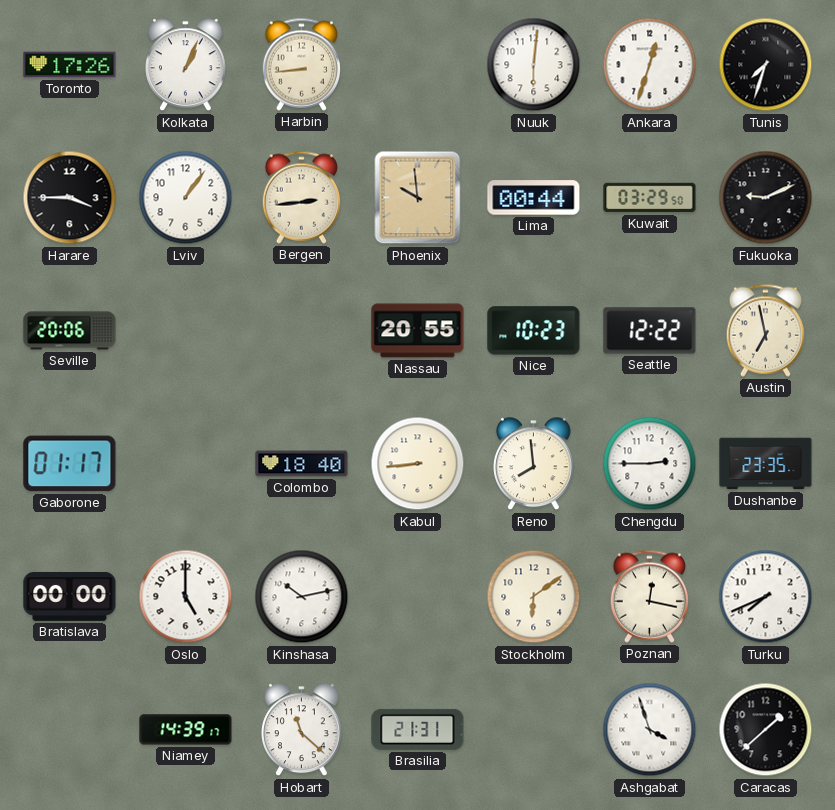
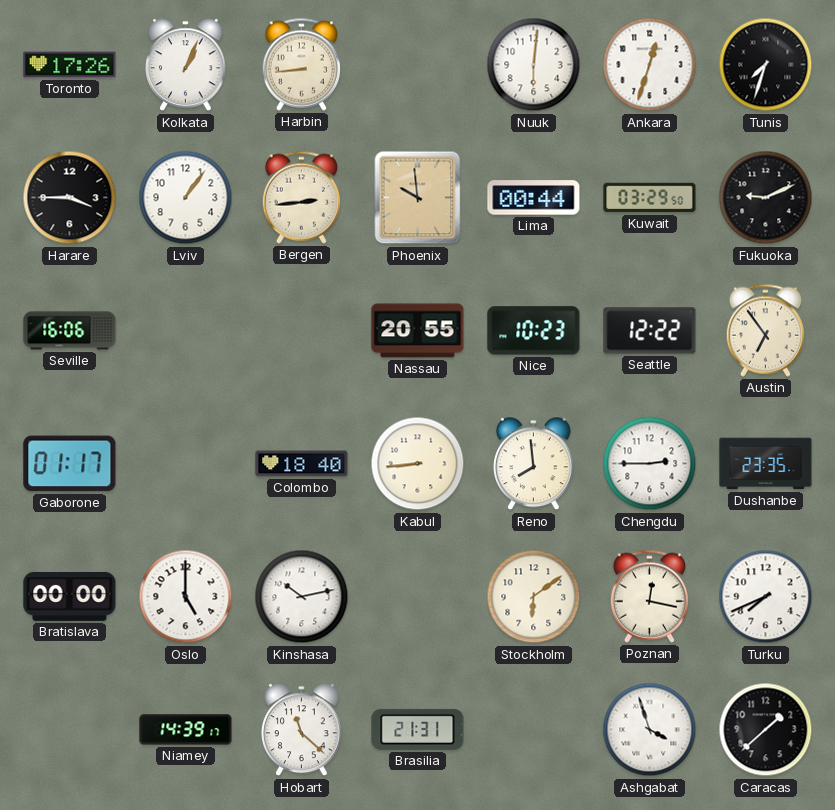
Seville: 20:06 -> 16:06
Austin: 6:58 -> 6:54
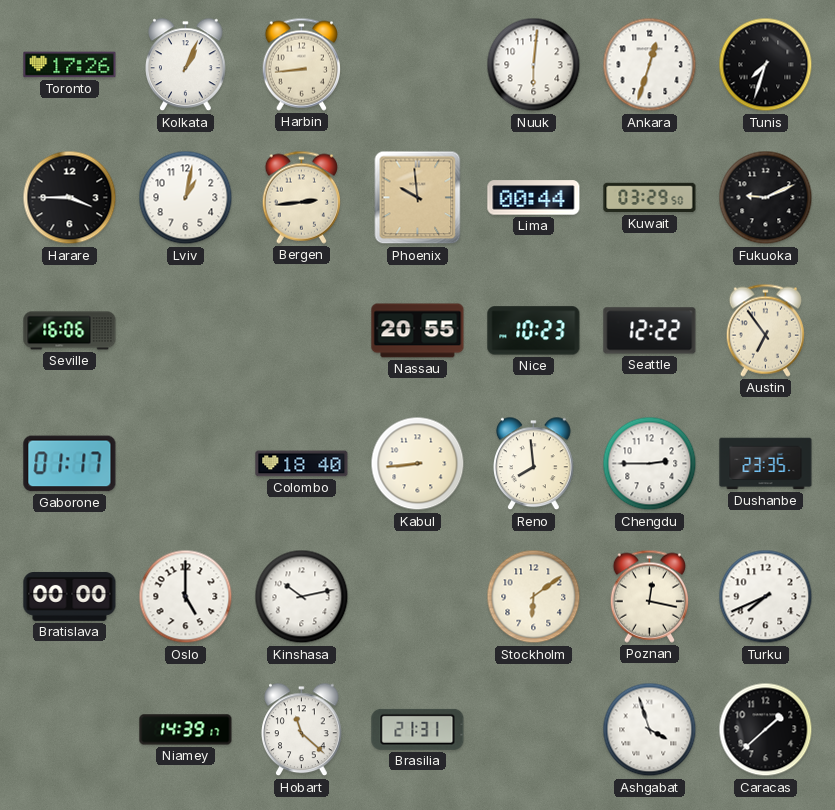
Lviv: 1:06 -> 1:02
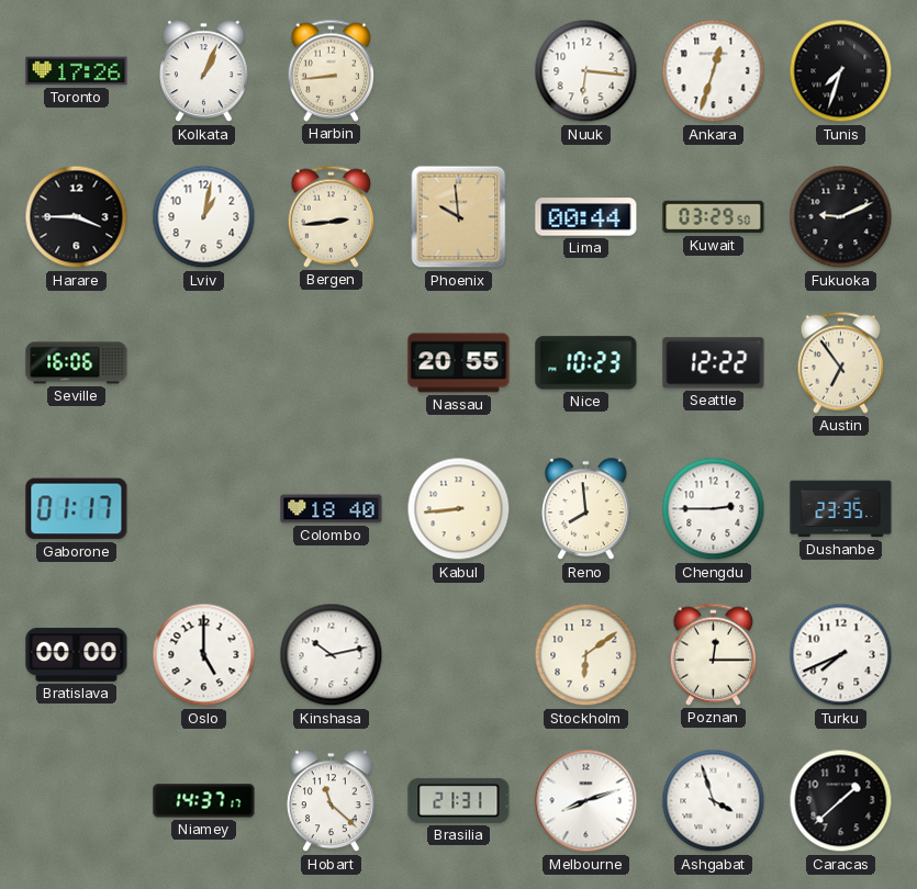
Nuuk: 6:01 -> 6:16
Poznan: 12:17 -> 12:15
Niamey: 14:39 -> 14:37
Melbourne: none -> 8:12
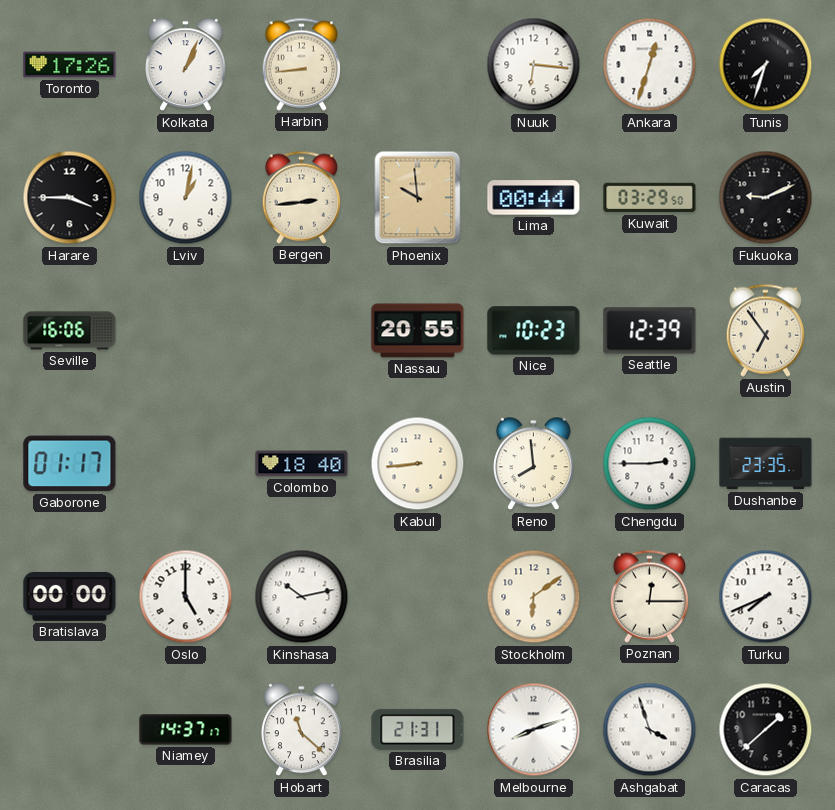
Seattle: 12:22 -> 12:39
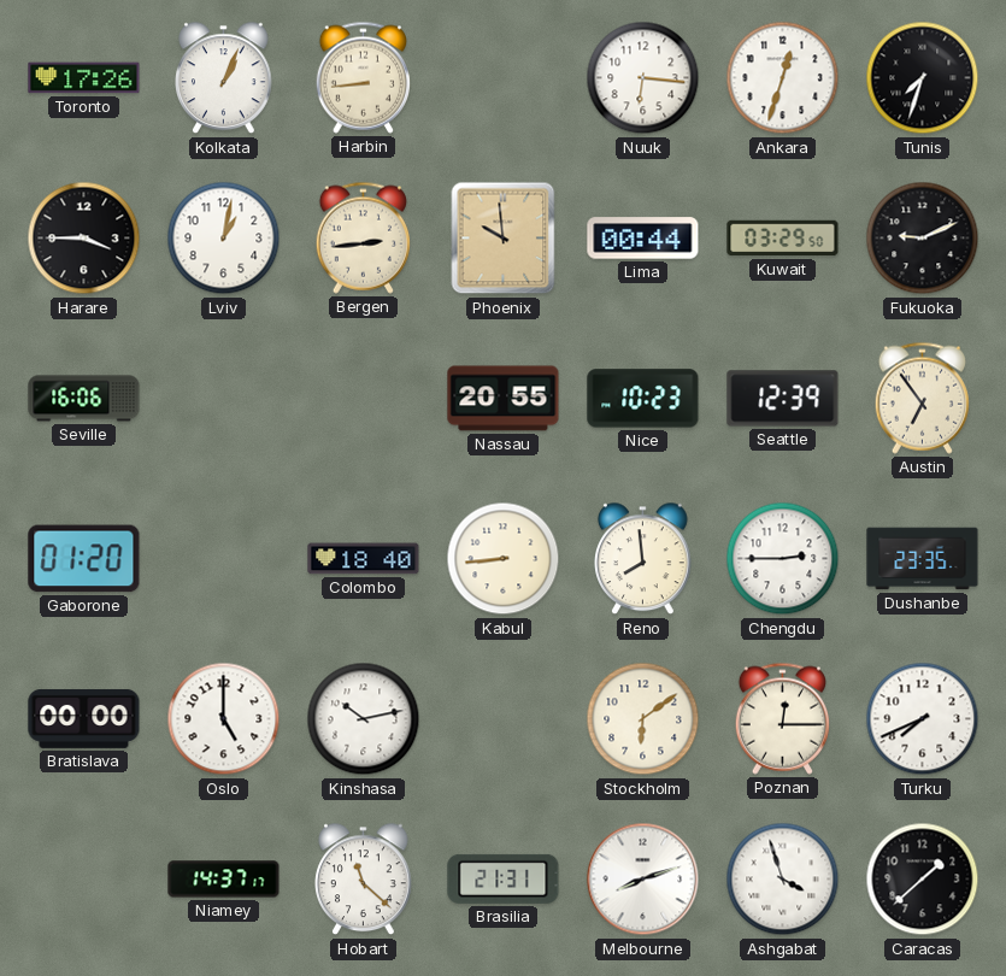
Gaborone: 01:17 -> 01:20
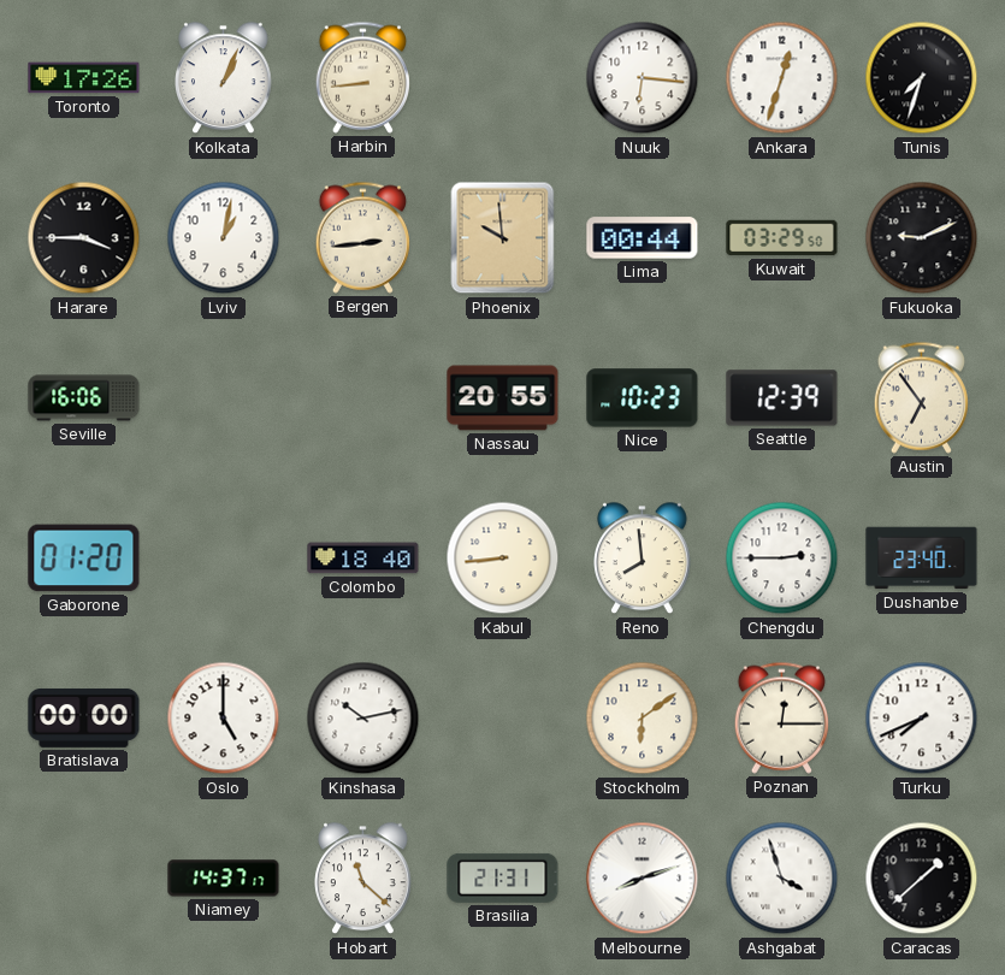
Dushanbe: 23:35 -> 23:40
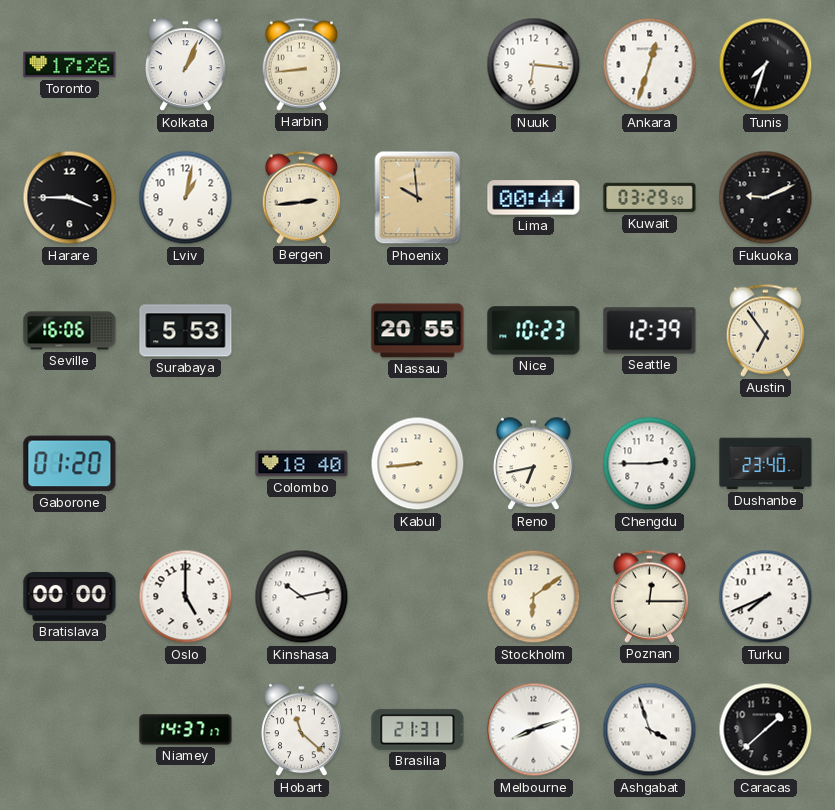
Surabaya: none -> 5:53
Reno: 7:59 -> 6:43
